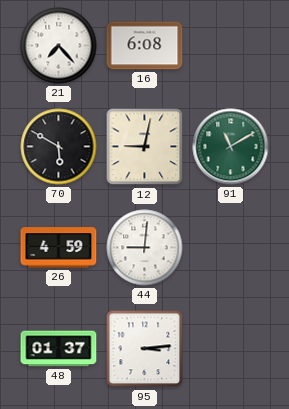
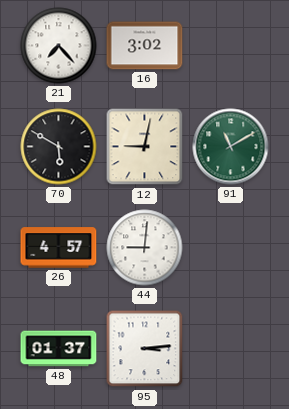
16: 6:08 -> 3:02
26: 4:59 -> 4:57
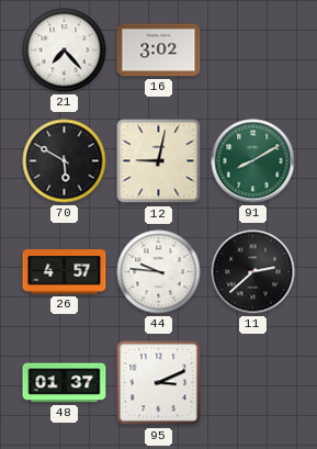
91: 11:10 -> 8:10
44: 9:01 -> 9:46
11: none -> 2:38
95: 3:14 -> 3:11
